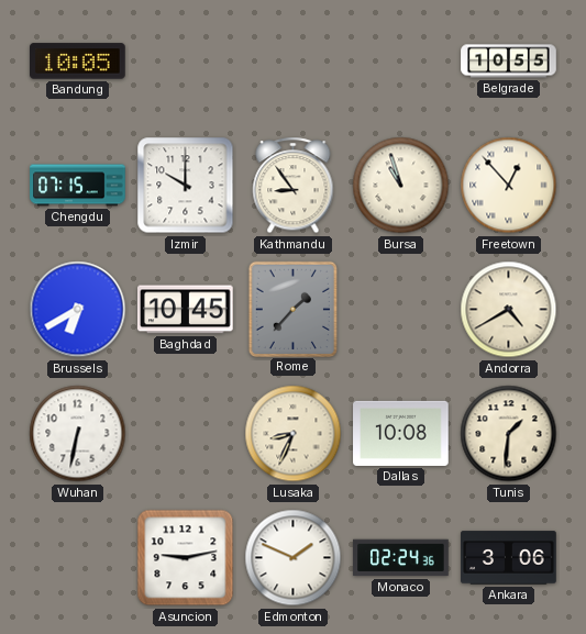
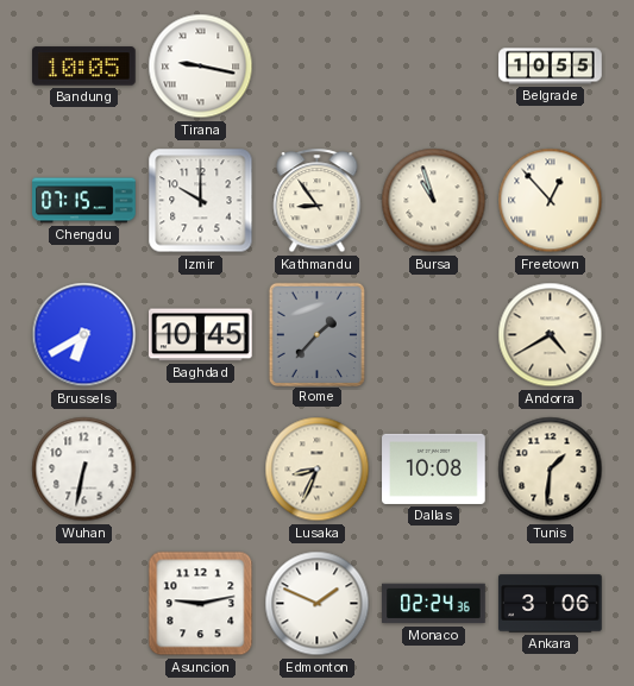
Tirana: none -> 9:17
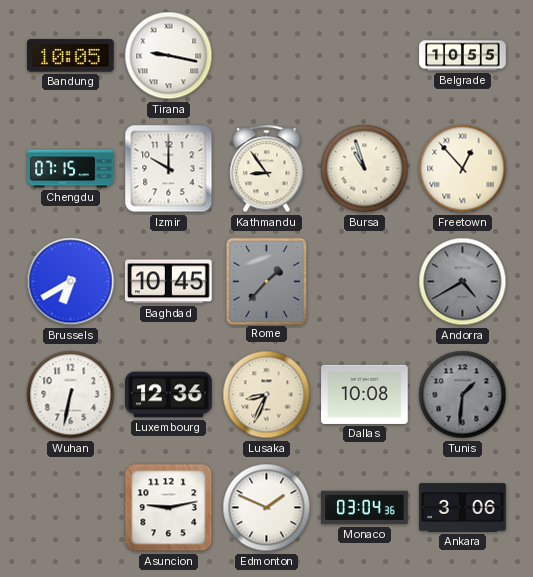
Andorra dial: cream -> grey
Luxembourg: none -> 12:36
Tunis dial: cream -> grey
Monaco: 02:24 -> 03:04
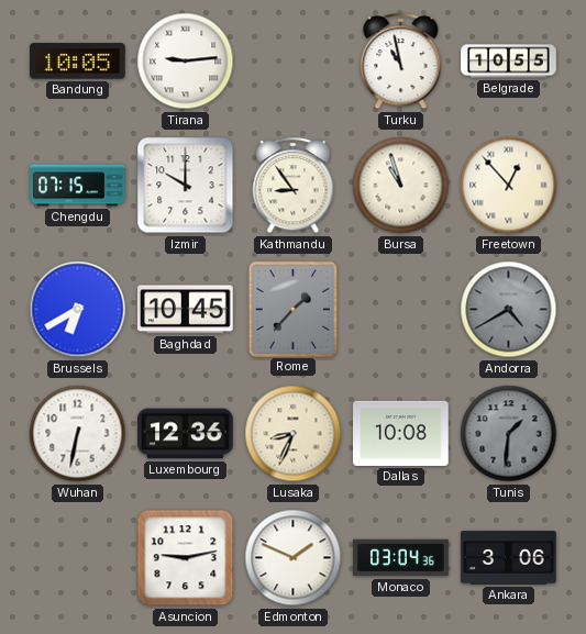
Tirana: 9:17 -> 9:14
Turku: none -> 10:58
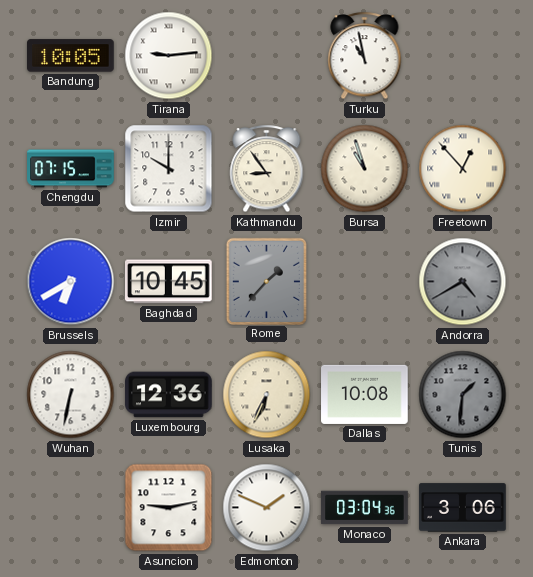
Belgrade: 10:55 -> none
Lusaka: 8:34 -> 6:34
